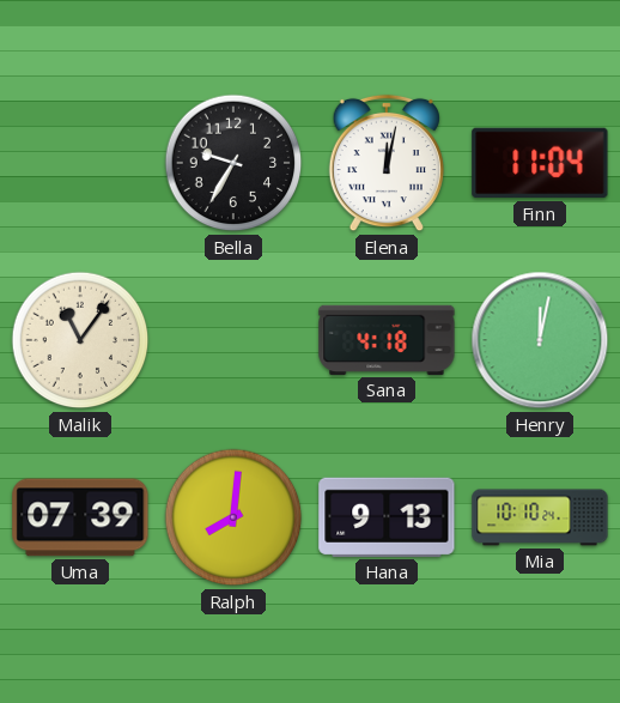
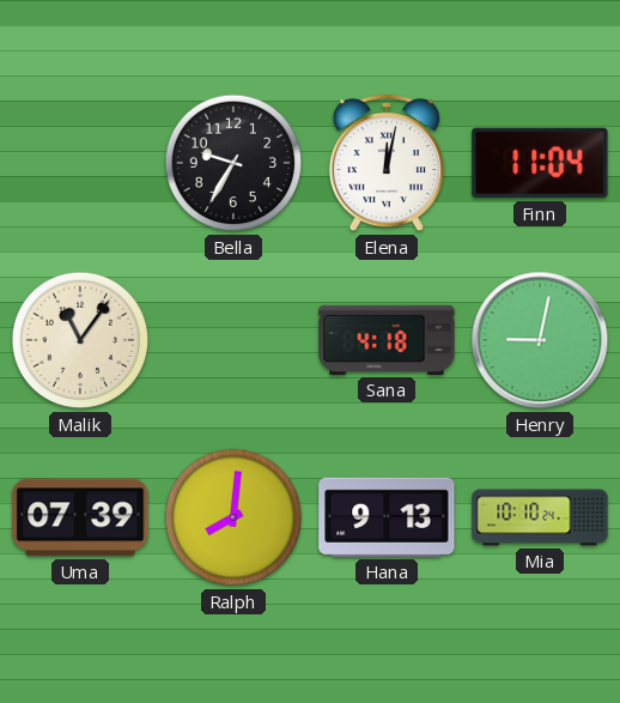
Henry: 12:02 -> 9:02
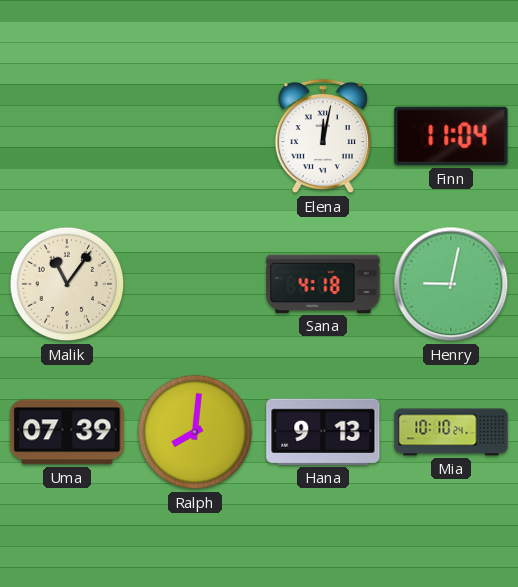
Bella: 9:35 -> none
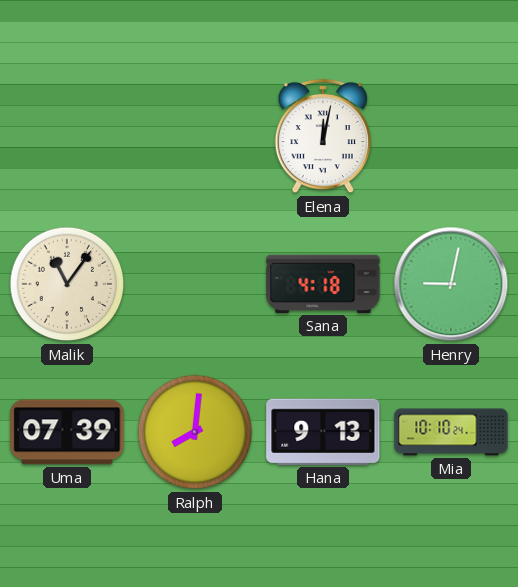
Finn: 11:04 -> none
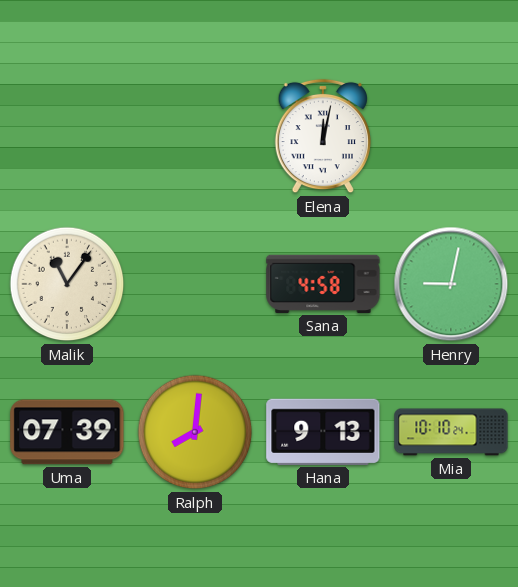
Sana: 4:18 -> 4:58
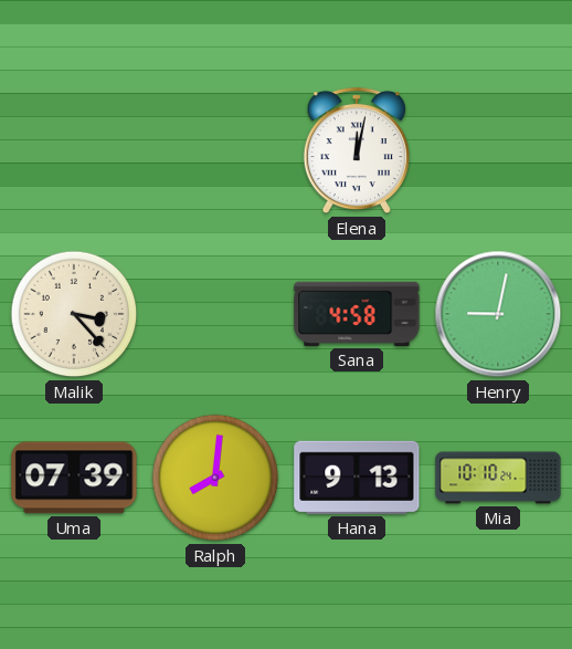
Malik: 11:06 -> 3:23
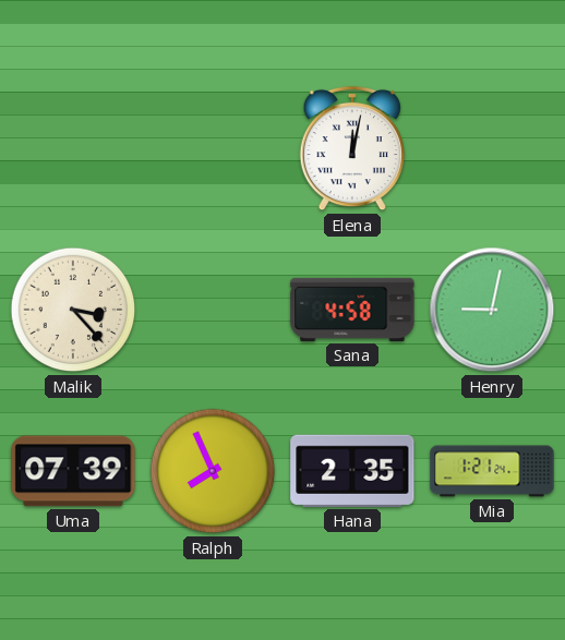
Ralph: 8:01 -> 7:56
Hana: 9:13 -> 2:35
Mia: 10:10 -> 1:21
